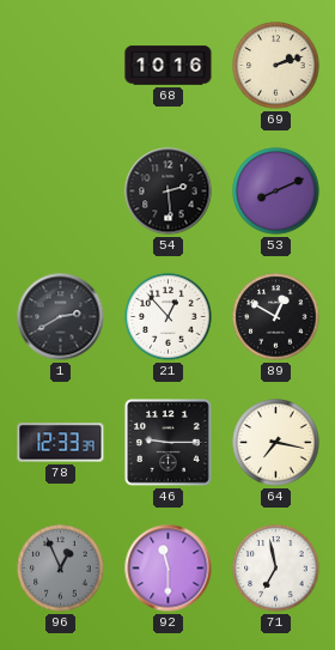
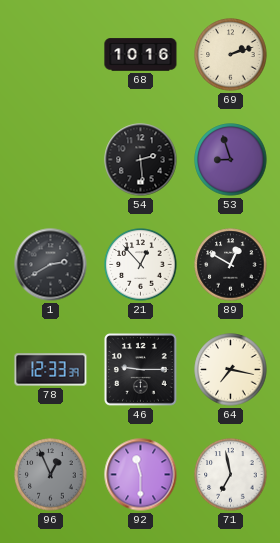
53: 8:11 -> 8:57
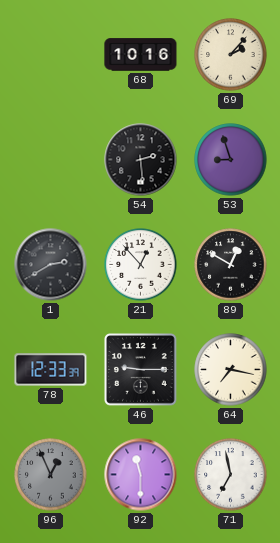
69: 2:12 -> 2:07
